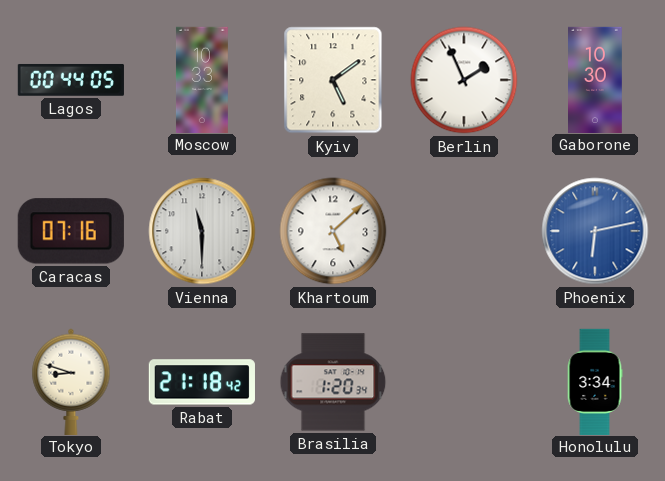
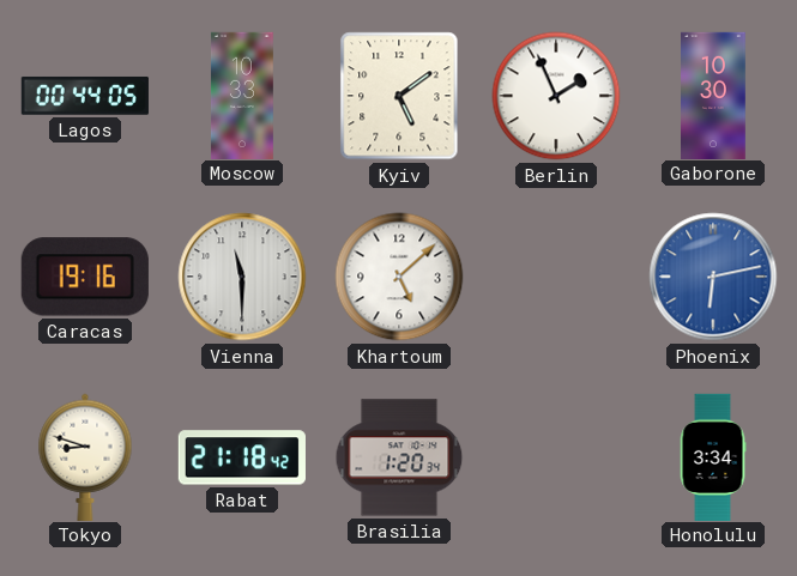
Caracas: 07:16 -> 19:16
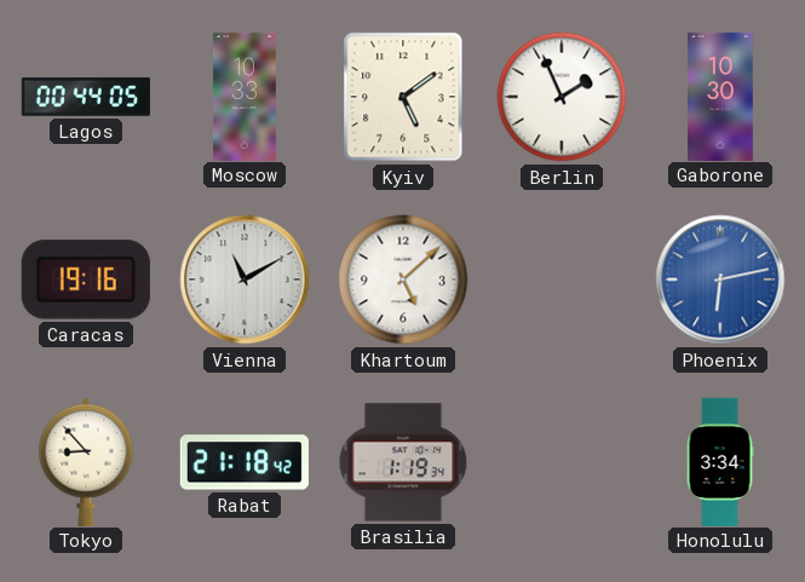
Vienna: 11:30 -> 11:10
Tokyo: 8:48 -> 8:53
Brasilia: 1:20 -> 1:19
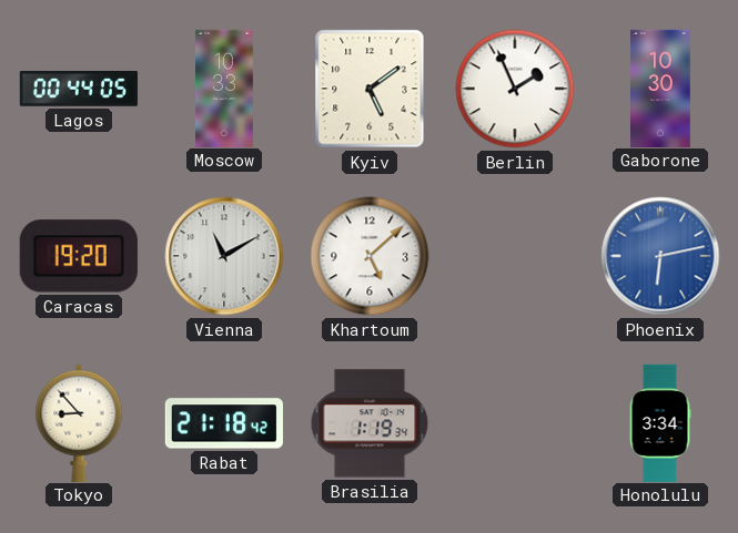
Caracas: 19:16 -> 19:20
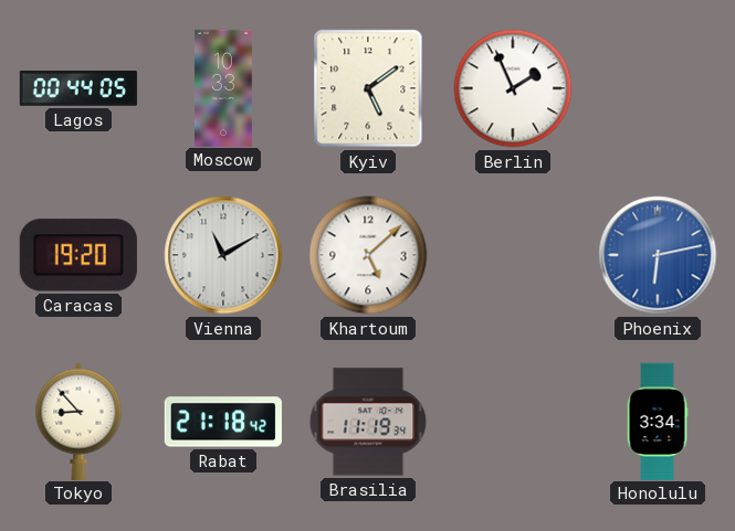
Gaborone: 10:30 -> none
Brasilia: 1:19 -> 11:19
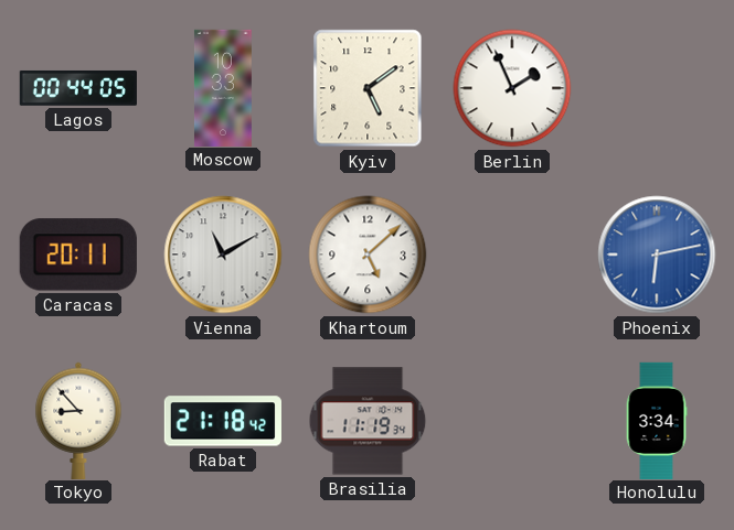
Caracas: 19:20 -> 20:11
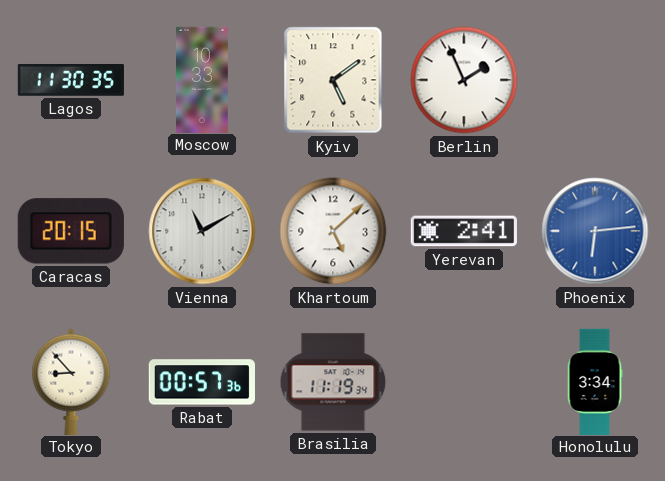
Lagos: 00:44 -> 11:30
Caracas: 20:11 -> 20:15
Yerevan: none -> 2:41
Phoenix: 6:13 -> 6:14
Rabat: 21:18 -> 00:57
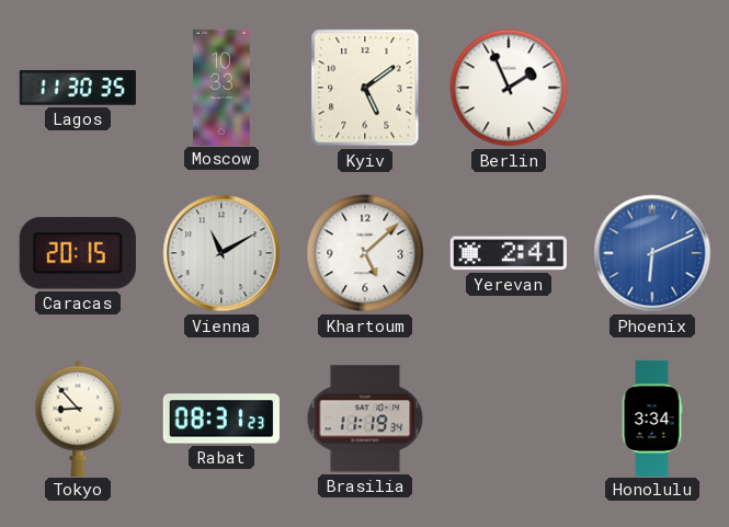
Phoenix: 6:14 -> 6:11
Rabat: 00:57 -> 08:31
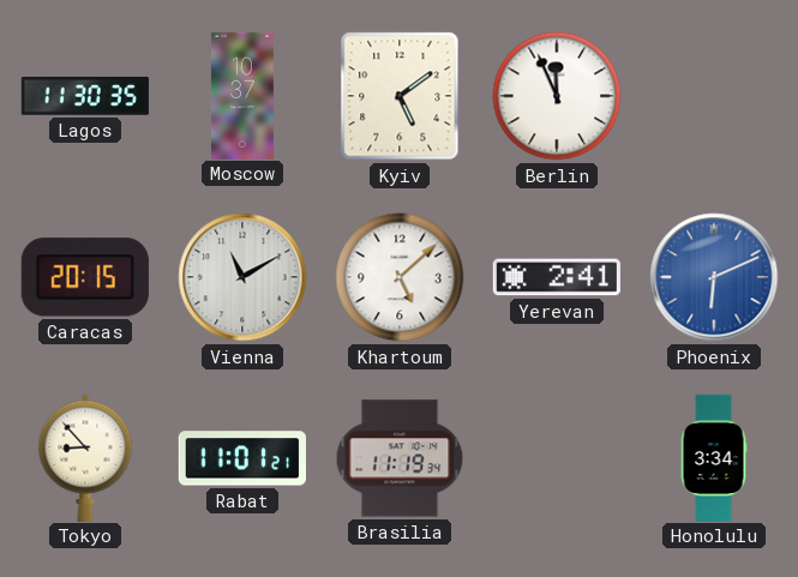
Moscow: 10:33 -> 10:37
Berlin: 1:56 -> 11:56
Rabat: 08:31 -> 11:01
